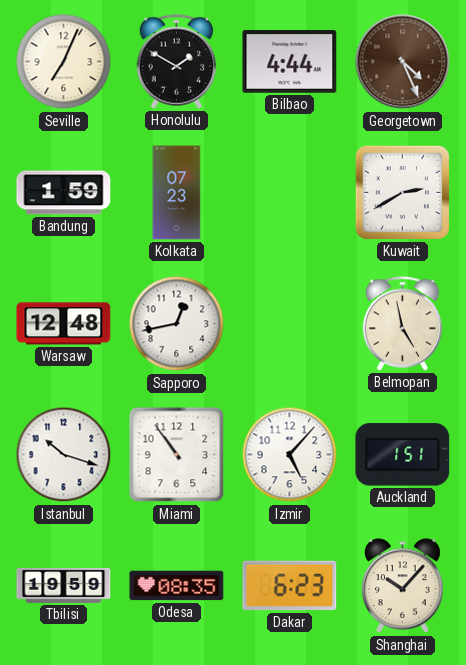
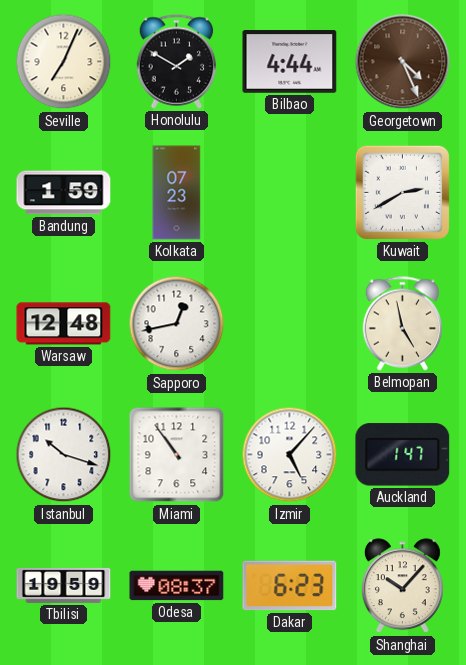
Auckland: 1:51 -> 1:47
Odesa: 08:35 -> 08:37
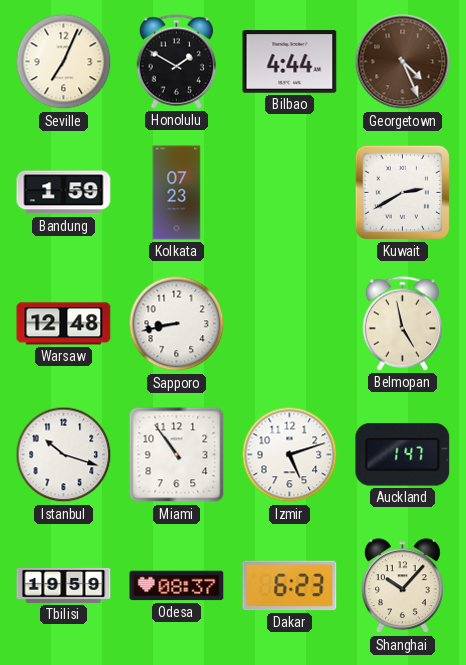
Sapporo: 12:43 -> 8:43
Izmir: 5:07 -> 5:12
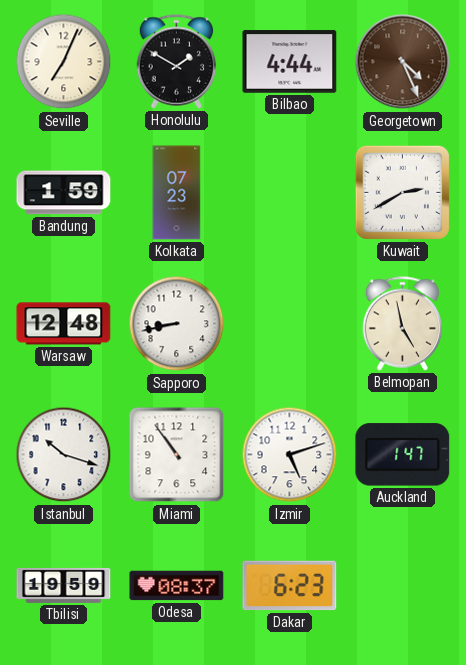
Shanghai: 10:07 -> none
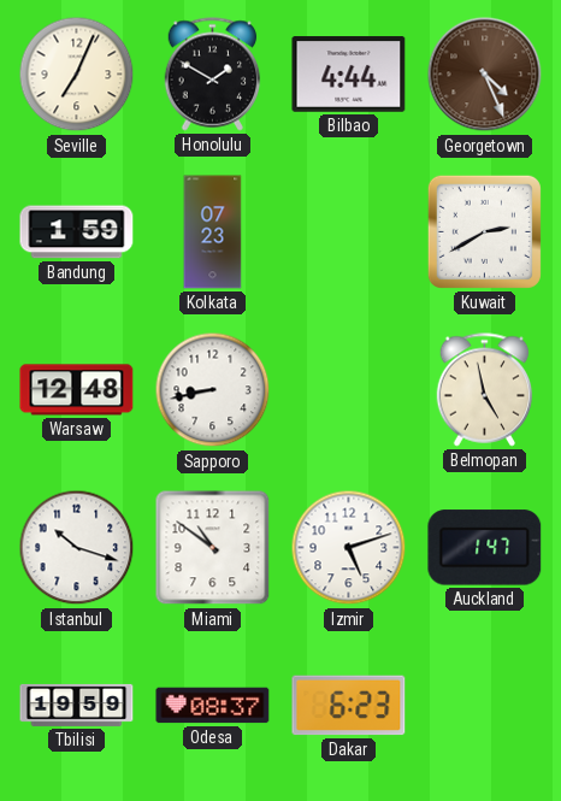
Miami: 10:54 -> 10:51
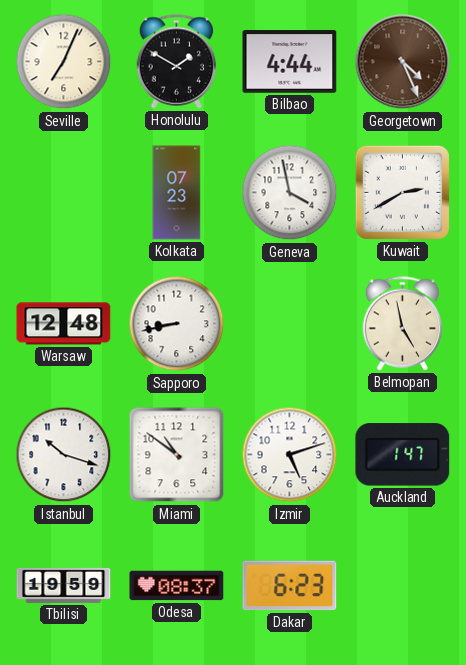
Bandung: 1:59 -> none
Geneva: none -> 3:58
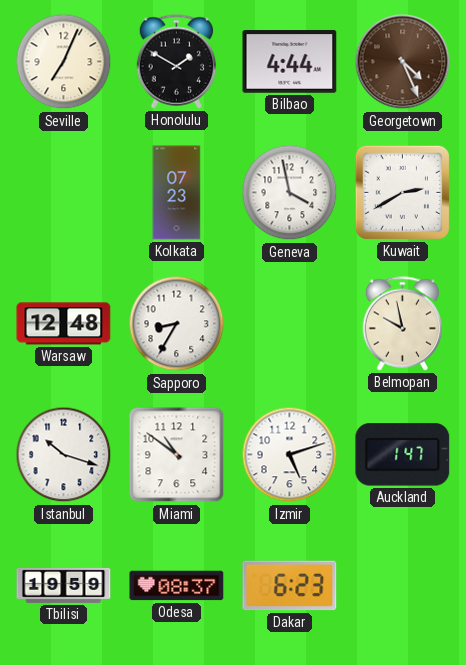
Sapporo: 8:43 -> 8:35
Belmopan: 4:58 -> 9:58
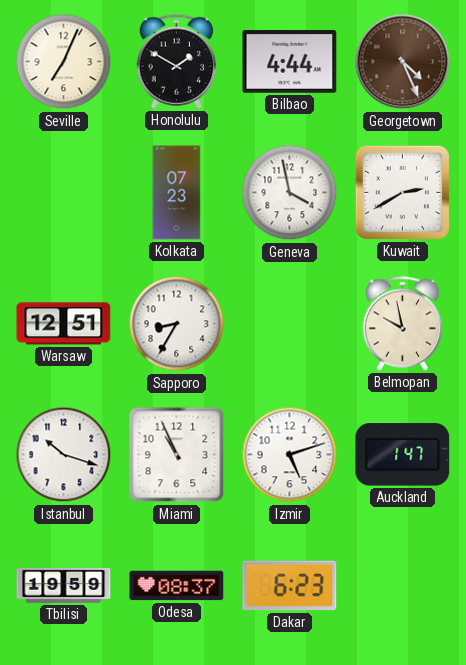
Warsaw: 12:48 -> 12:51
Miami: 10:51 -> 10:56
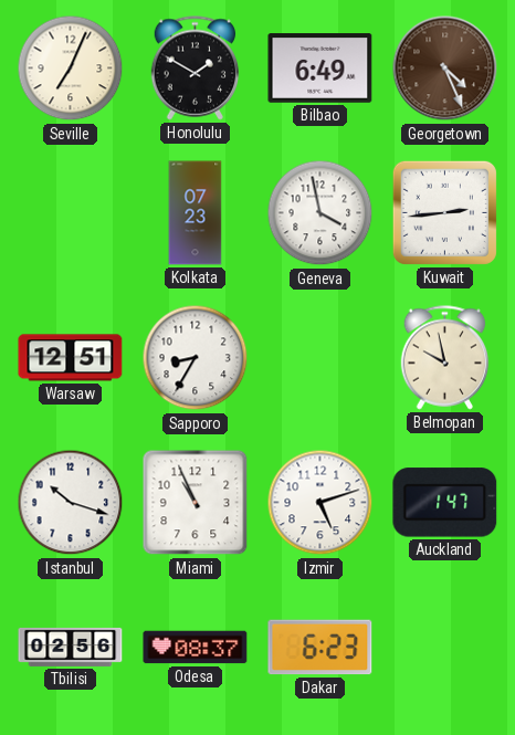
Bilbao: 4:44 -> 6:49
Kuwait: 2:40 -> 2:44
Tbilisi: 19:59 -> 02:56
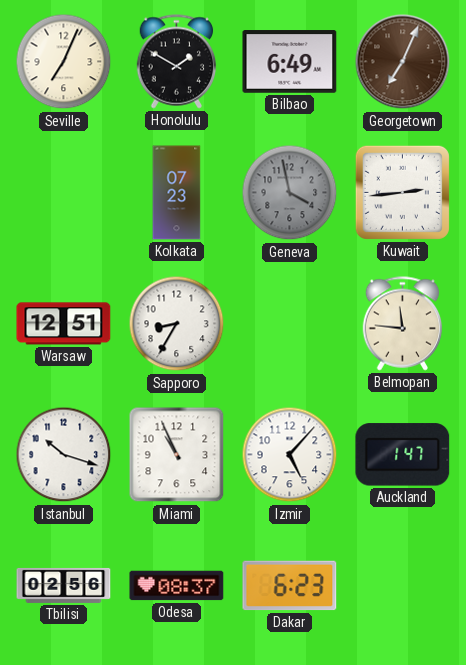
Georgetown: 4:26 -> 7:04
Geneva dial: white -> grey
Belmopan: 9:58 -> 11:46
Izmir: 5:12 -> 5:07
